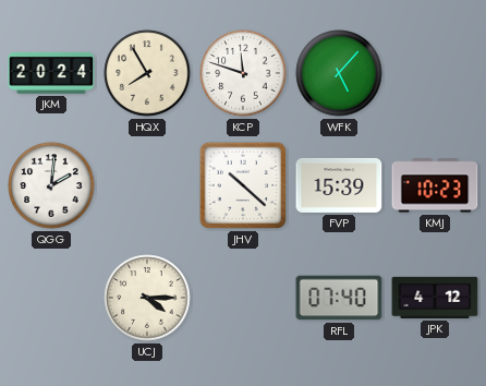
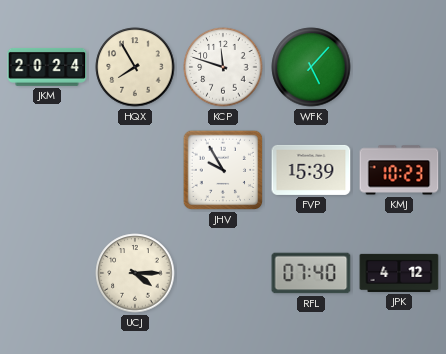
QGG: 2:01 -> none
JHV: 10:22 -> 9:55
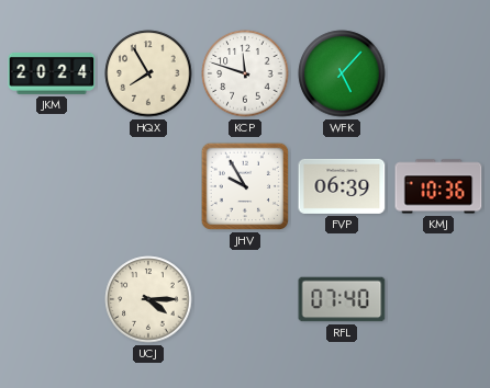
FVP: 15:39 -> 06:39
KMJ: 10:23 -> 10:36
JPK: 4:12 -> none
